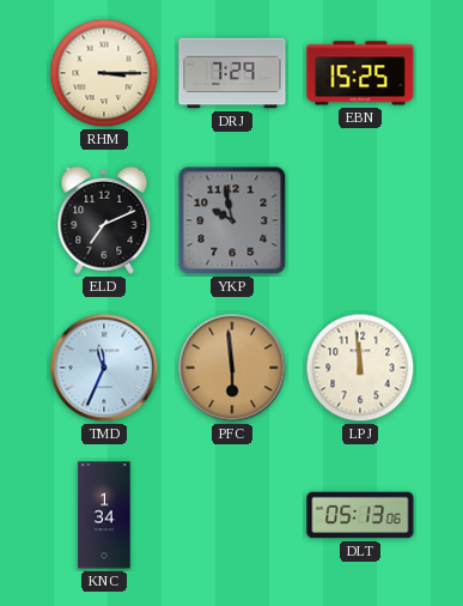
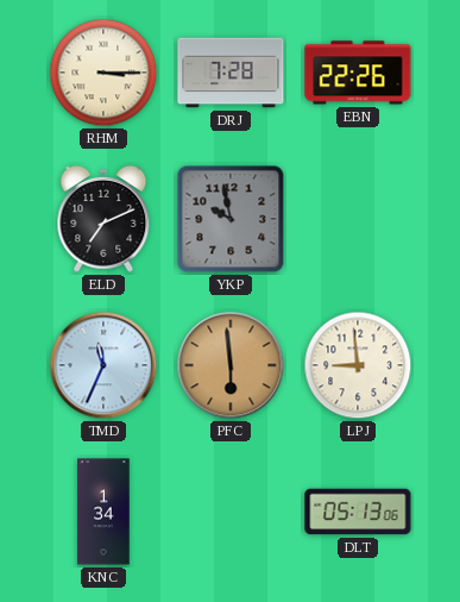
DRJ: 7:29 -> 7:28
EBN: 15:25 -> 22:26
LPJ: 11:59 -> 8:59
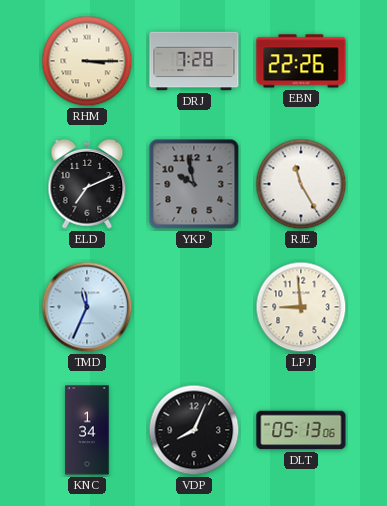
RJE: none -> 11:25
PFC: 5:59 -> none
VDP: none -> 8:04
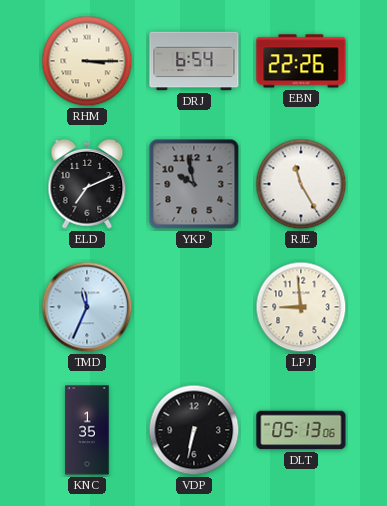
DRJ: 7:28 -> 6:54
KNC: 1:34 -> 1:35
VDP: 8:04 -> 6:32
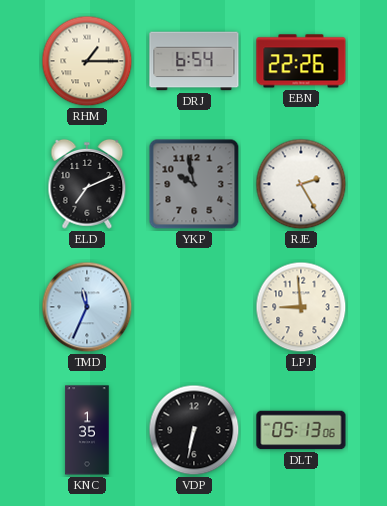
RHM: 3:15 -> 1:15
RJE: 11:25 -> 2:25
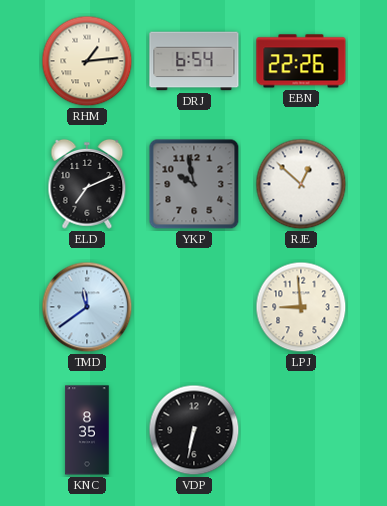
RHM: 1:15 -> 1:14
RJE: 2:25 -> 12:52
TMD: 11:34 -> 11:39
KNC: 1:35 -> 8:35
DLT: 05:13 -> none
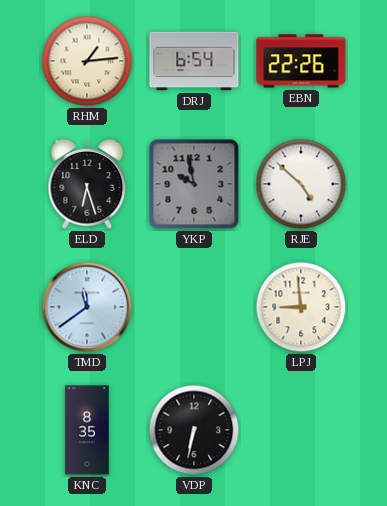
ELD: 7:11 -> 6:27
RJE: 12:52 -> 4:52
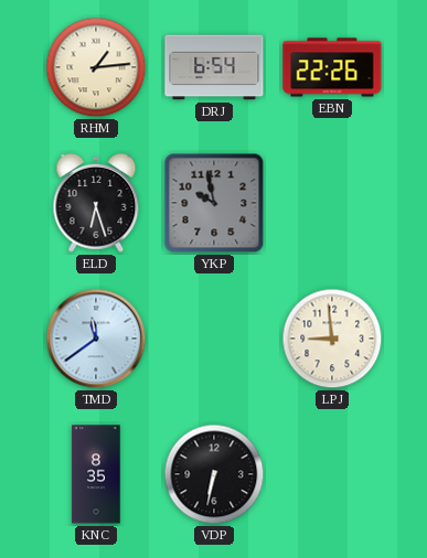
RJE: 4:52 -> none
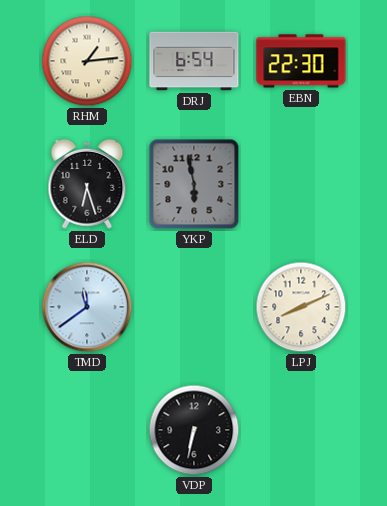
EBN: 22:26 -> 22:30
YKP: 9:58 -> 5:58
LPJ: 8:59 -> 8:11
KNC: 8:35 -> none
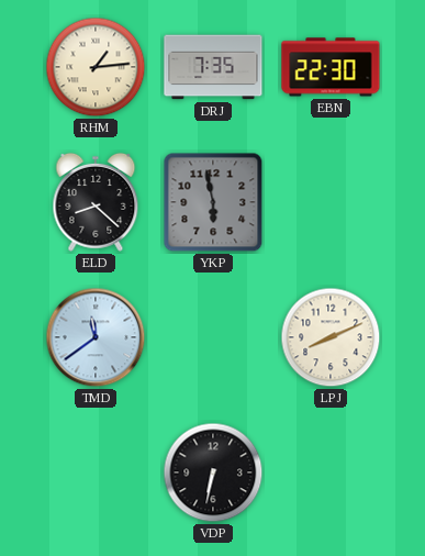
DRJ: 6:54 -> 7:35
ELD: 6:27 -> 8:22
